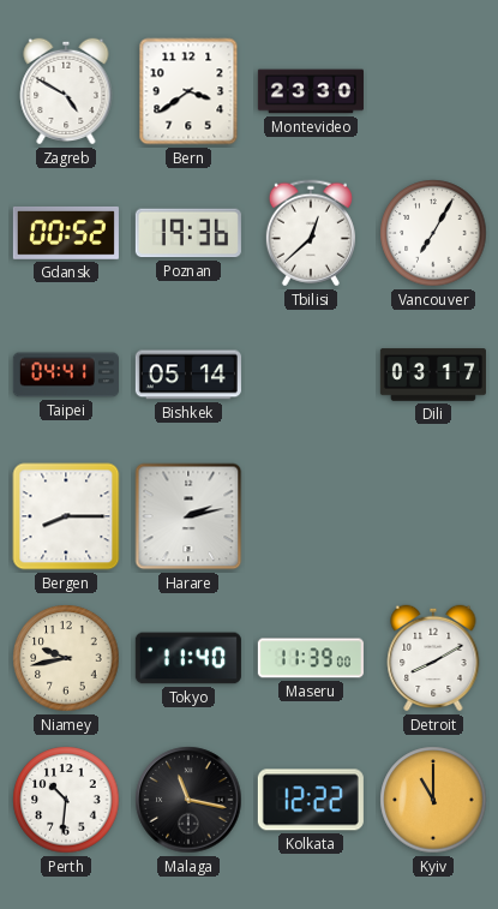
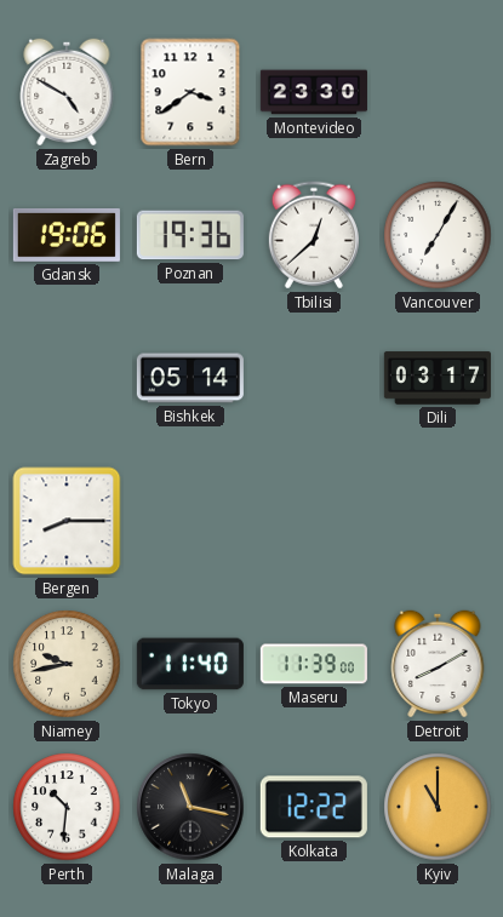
Gdansk: 00:52 -> 19:06
Taipei: 04:41 -> none
Harare: 2:13 -> none
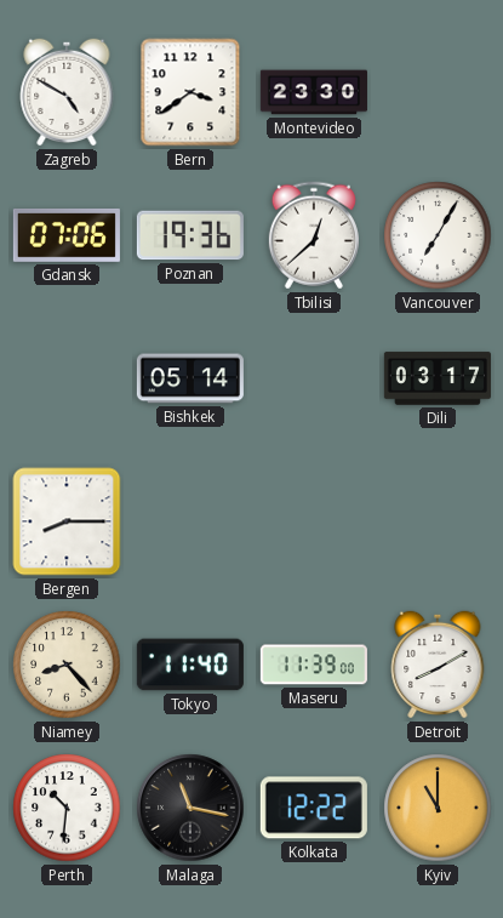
Gdansk: 19:06 -> 07:06
Niamey: 9:43 -> 8:23
